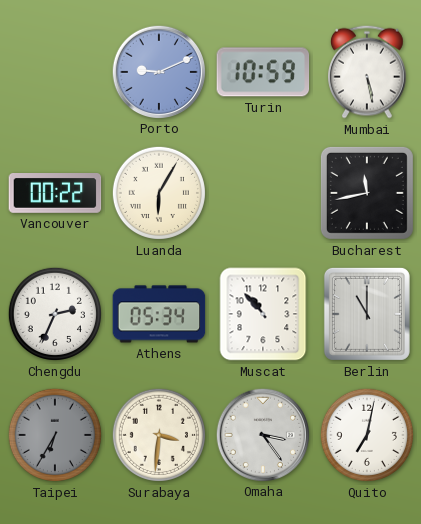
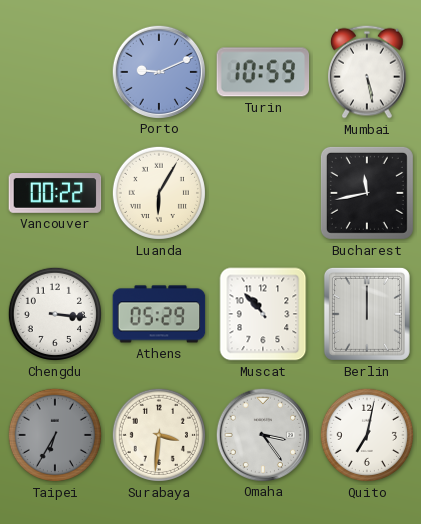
Chengdu: 2:34 -> 3:16
Athens: 05:34 -> 05:29
Berlin: 11:00 -> 12:00
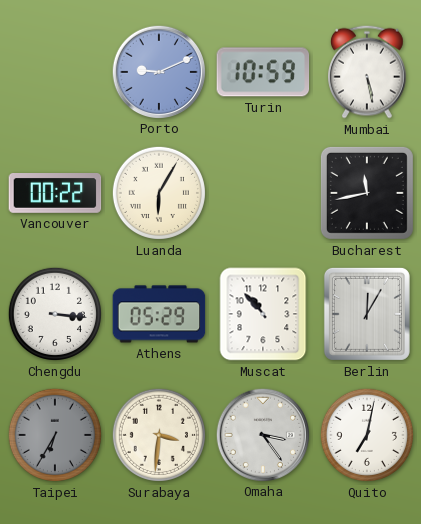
Berlin: 12:00 -> 12:05
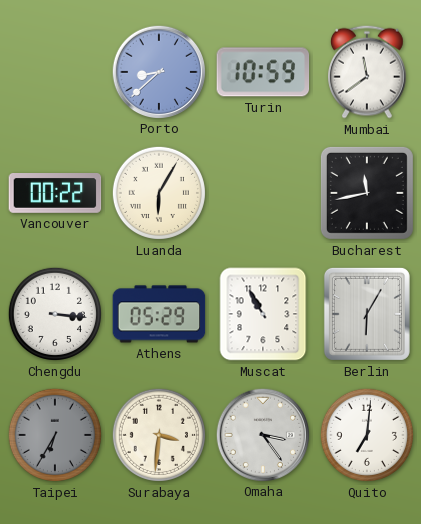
Porto: 9:11 -> 8:38
Mumbai: 5:28 -> 11:39
Muscat: 10:53 -> 10:55
Berlin: 12:05 -> 6:05
Quito: 7:02 -> 7:01
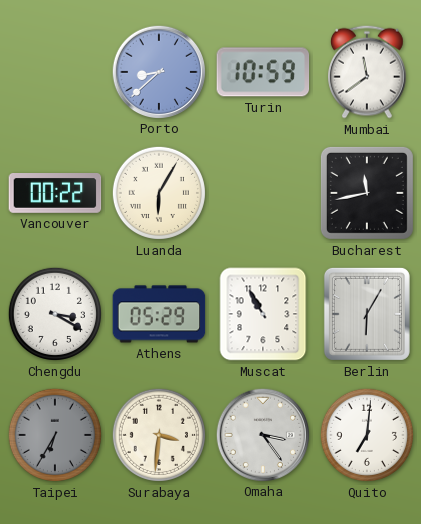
Chengdu: 3:16 -> 3:20
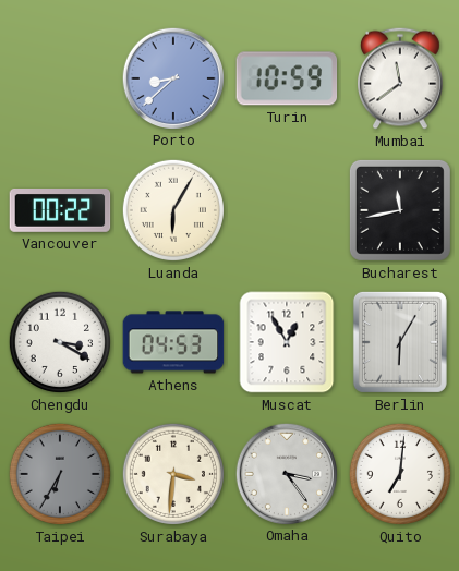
Athens: 05:29 -> 04:53
Muscat: 10:55 -> 12:55
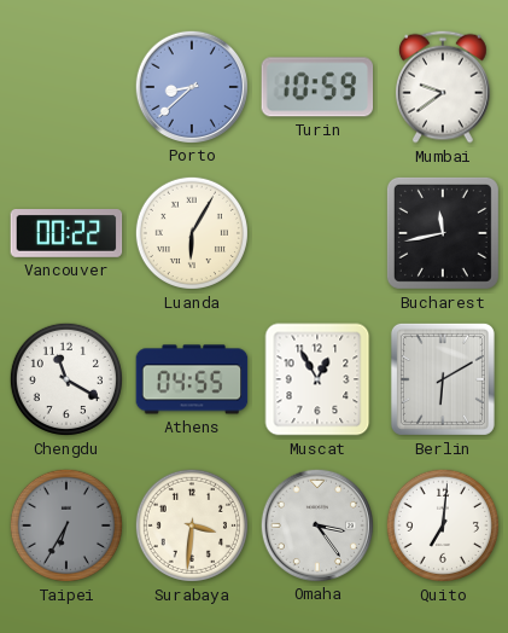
Mumbai: 11:39 -> 9:39
Chengdu: 3:20 -> 11:20
Athens: 04:53 -> 04:55
Berlin: 6:05 -> 6:10
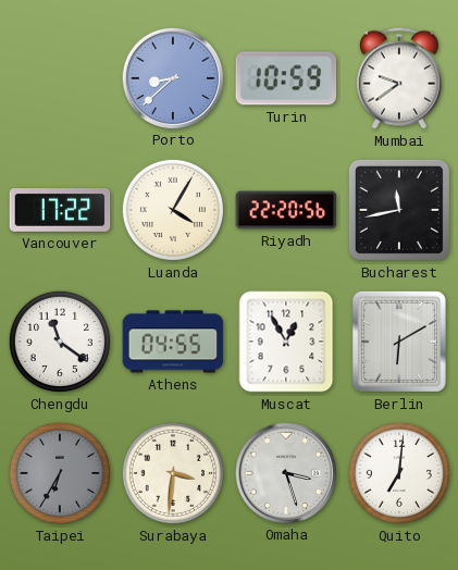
Vancouver: 00:22 -> 17:22
Luanda: 6:05 -> 4:05
Riyadh: none -> 22:20
Chengdu: 11:20 -> 11:21
Omaha: 3:24 -> 3:27
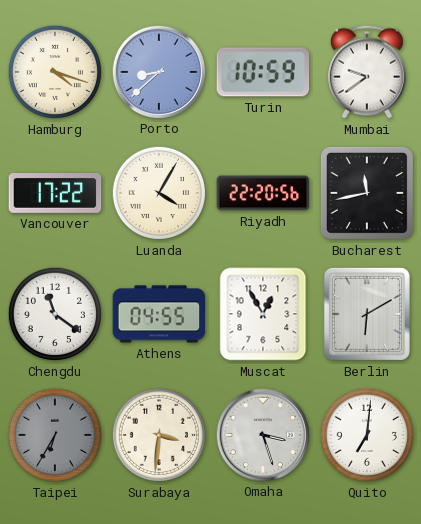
Hamburg: none -> 4:18
